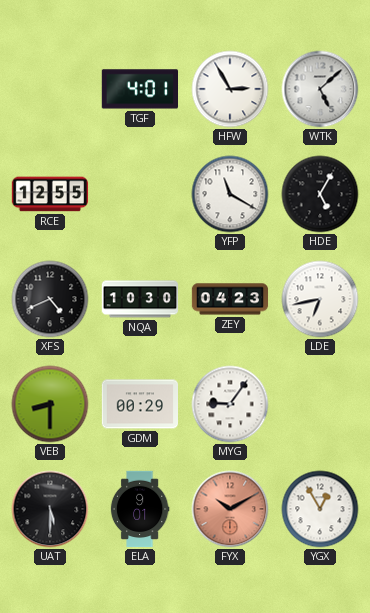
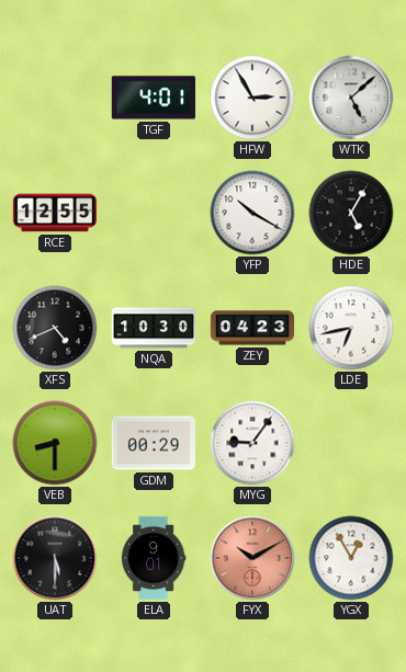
YFP: 11:20 -> 10:20
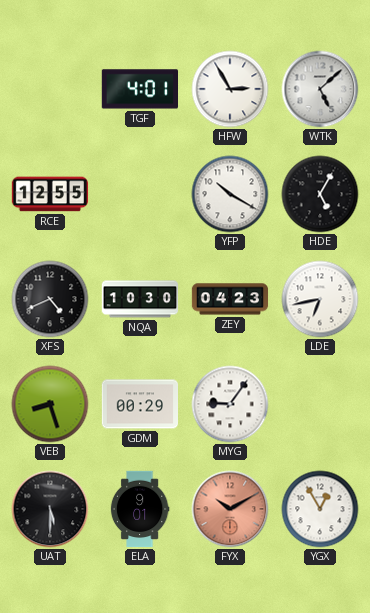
VEB: 8:30 -> 8:27
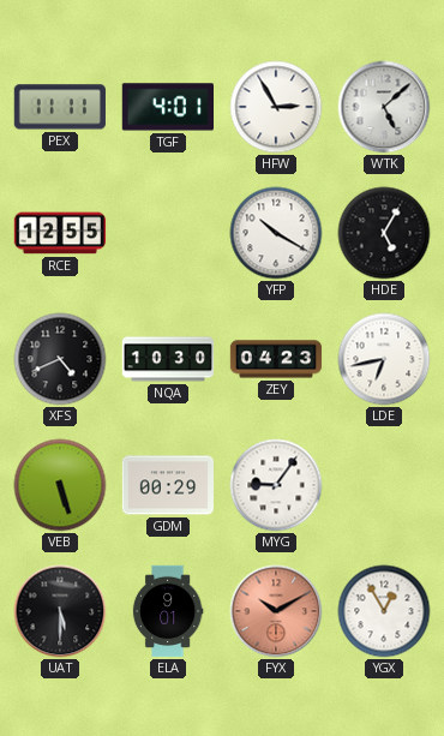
PEX: none -> 11:11
VEB: 8:27 -> 5:27
